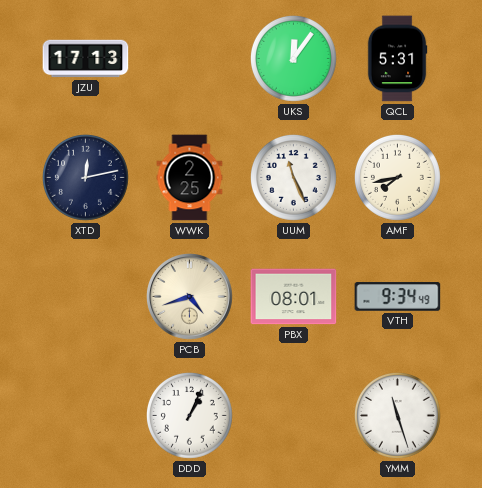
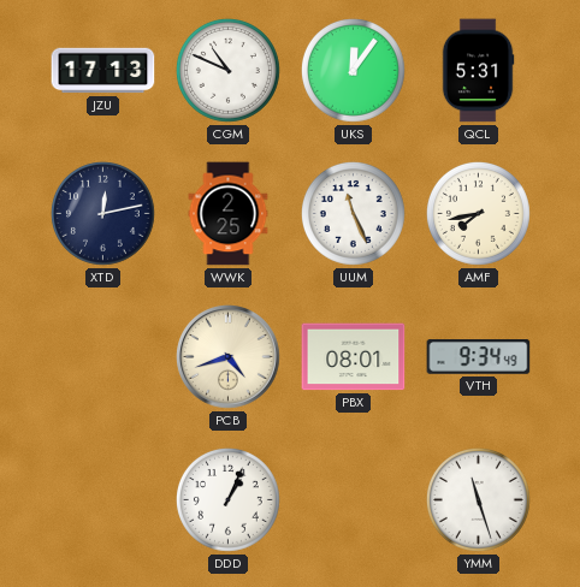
CGM: none -> 10:49
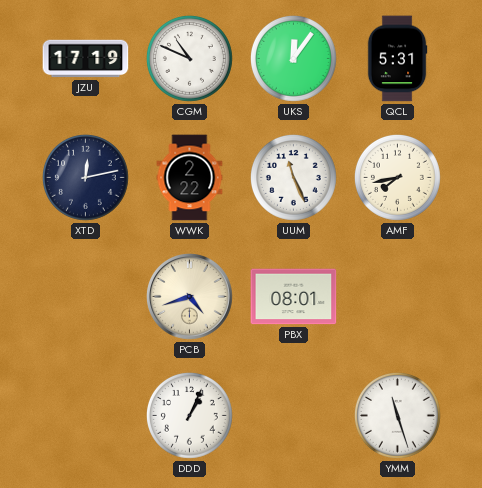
JZU: 17:13 -> 17:19
WWK: 2:25 -> 2:22
VTH: 9:34 -> none
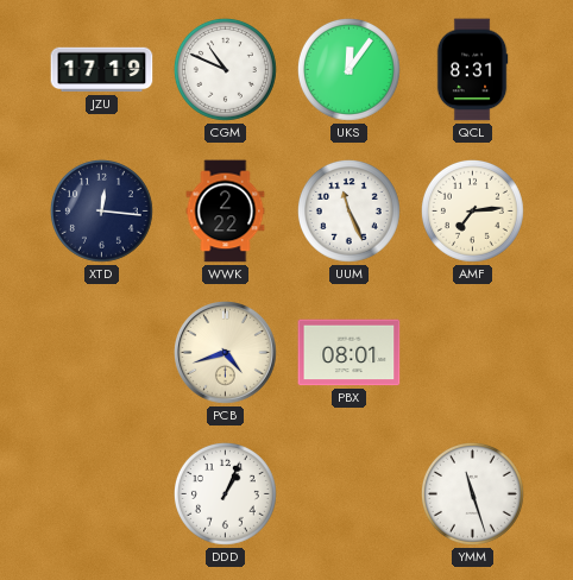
QCL: 5:31 -> 8:31
XTD: 12:13 -> 12:16
AMF: 7:43 -> 7:14
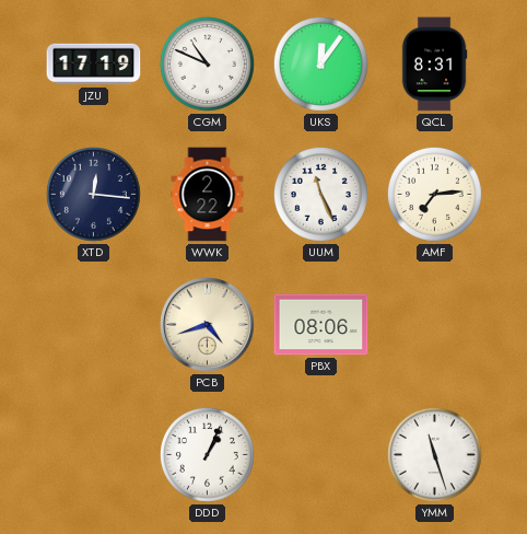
PBX: 08:01 -> 08:06
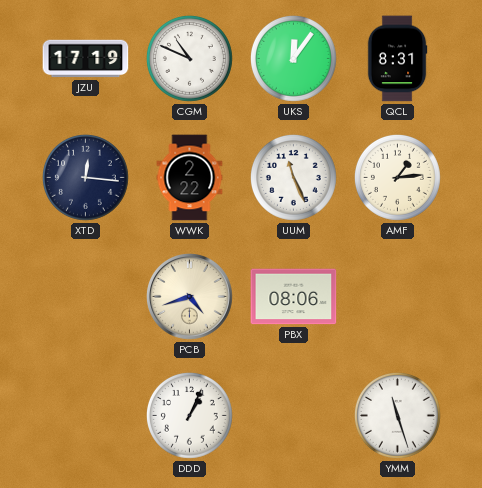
AMF: 7:14 -> 1:14
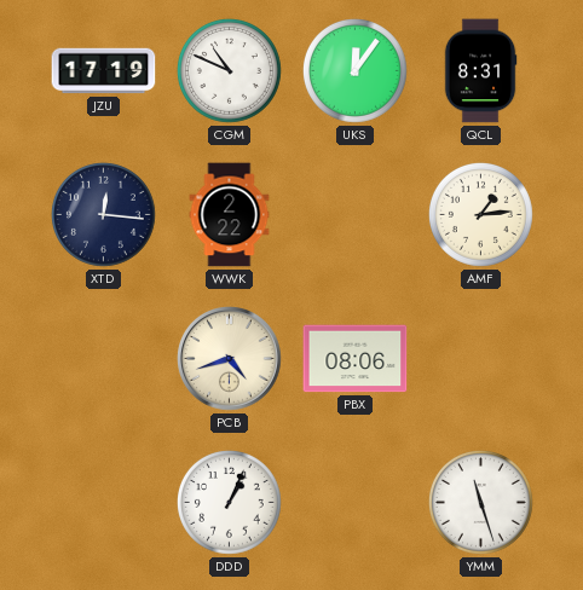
UUM: 11:26 -> none
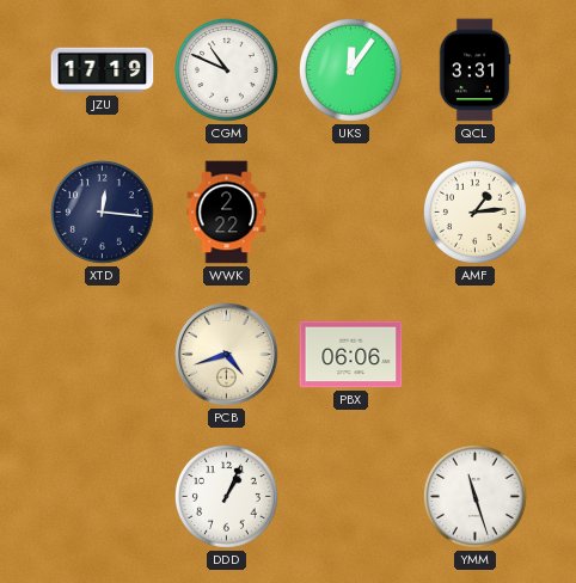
QCL: 8:31 -> 3:31
PBX: 08:06 -> 06:06
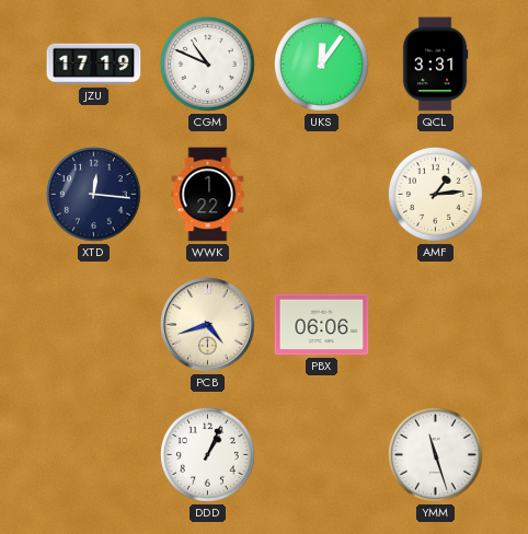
WWK: 2:22 -> 1:22
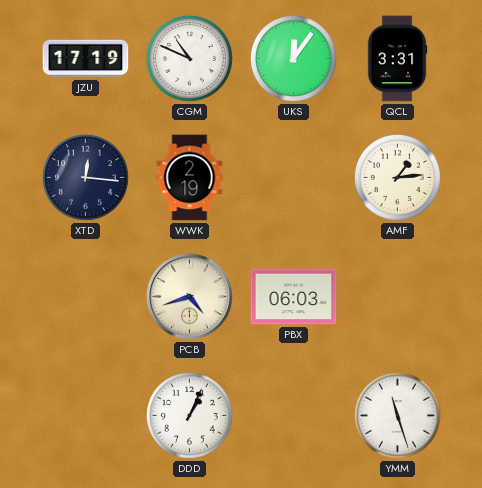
WWK: 1:22 -> 2:19
PBX: 06:06 -> 06:03
